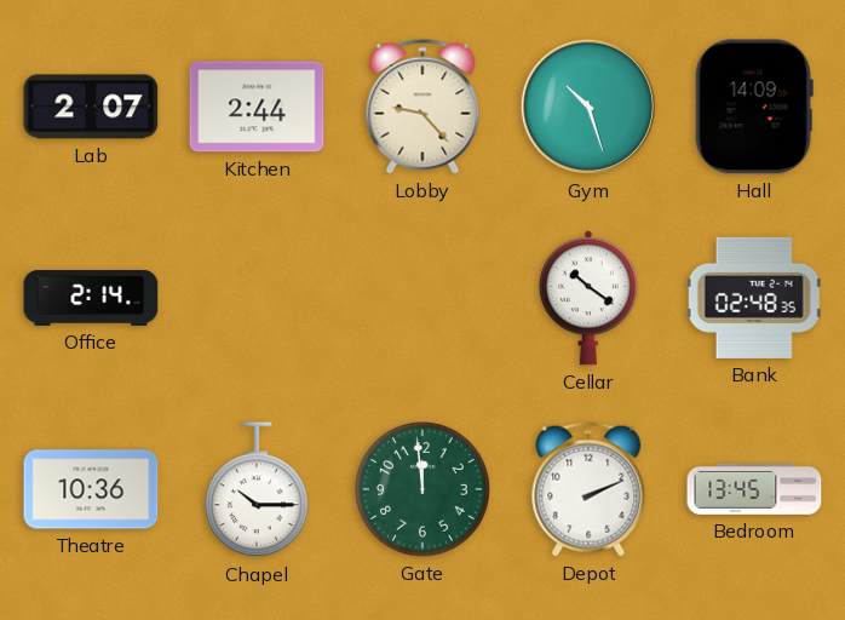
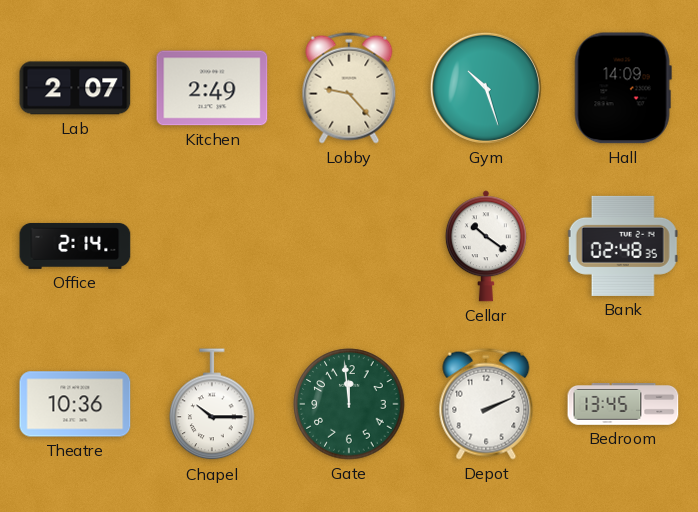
Kitchen: 2:44 -> 2:49
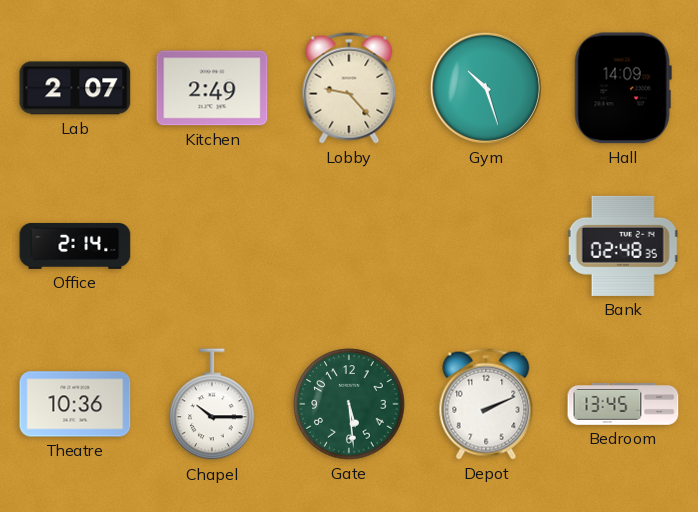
Cellar: 10:21 -> none
Gate: 11:59 -> 5:29
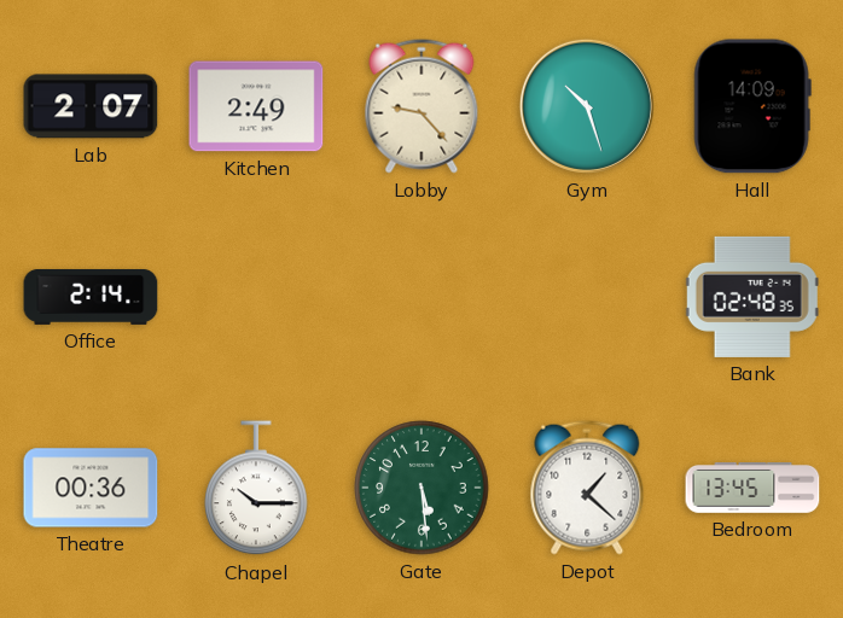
Theatre: 10:36 -> 00:36
Depot: 2:11 -> 1:22
